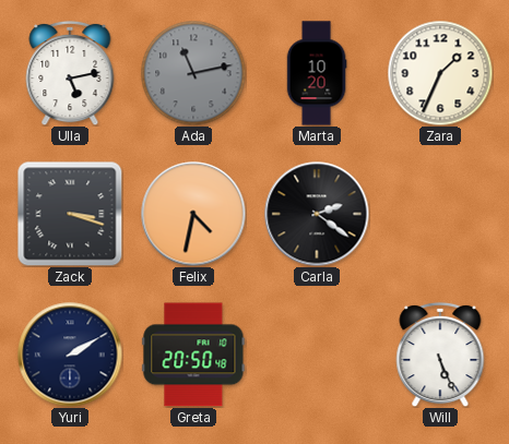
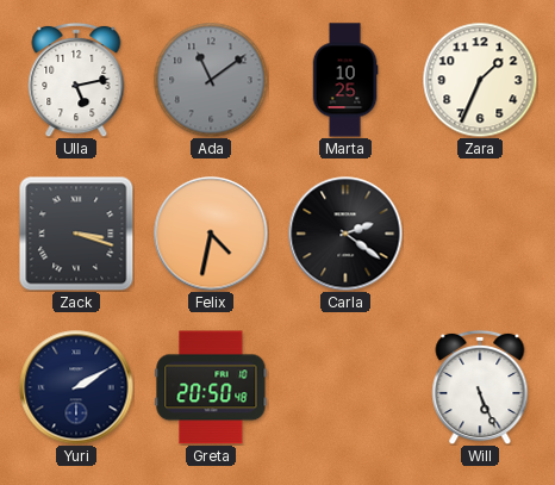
Ada: 11:13 -> 11:09
Marta: 10:20 -> 10:25
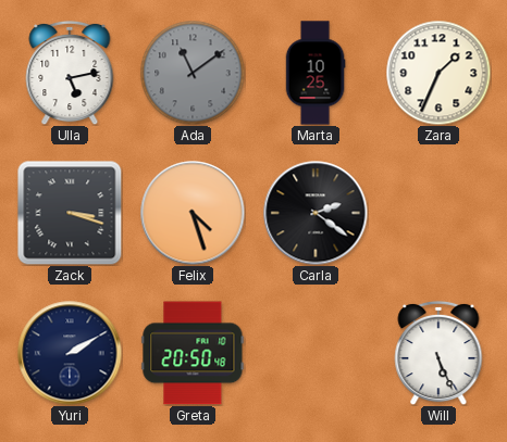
Felix: 4:32 -> 4:27
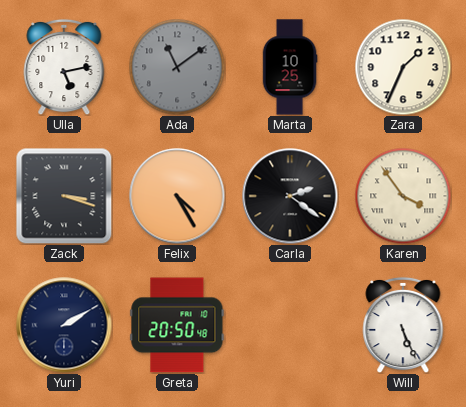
Felix: 4:27 -> 4:25
Karen: none -> 3:54
